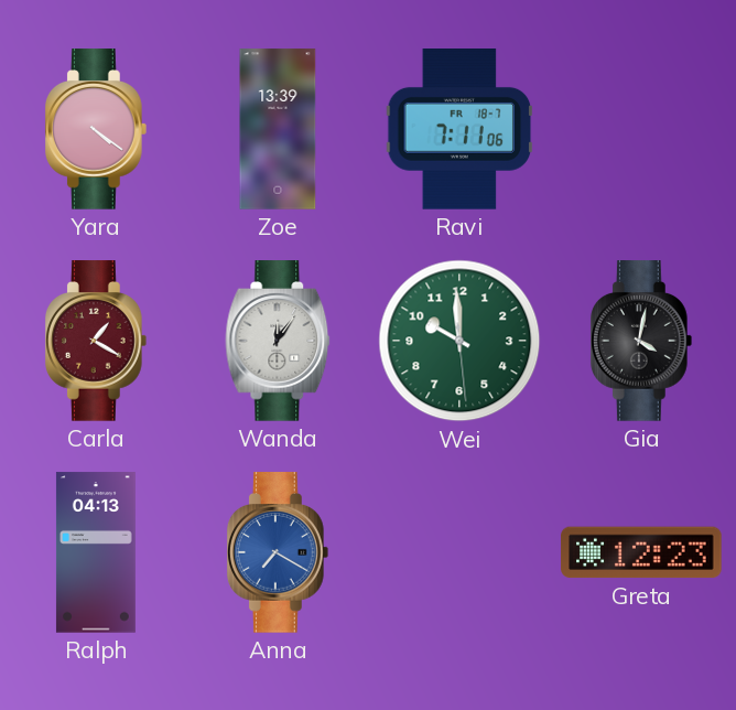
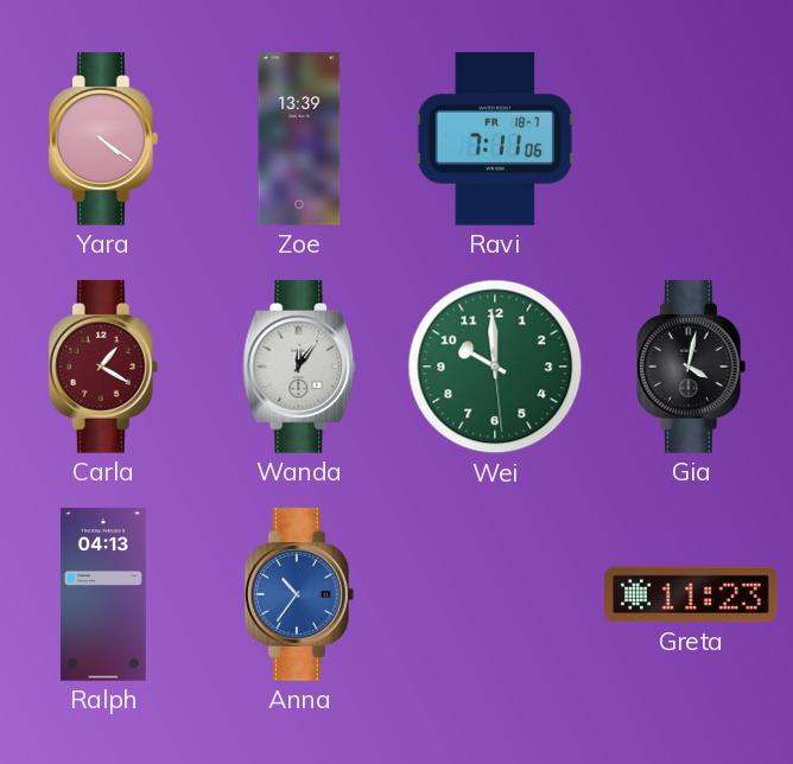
Anna: 7:20 -> 10:36
Greta: 12:23 -> 11:23
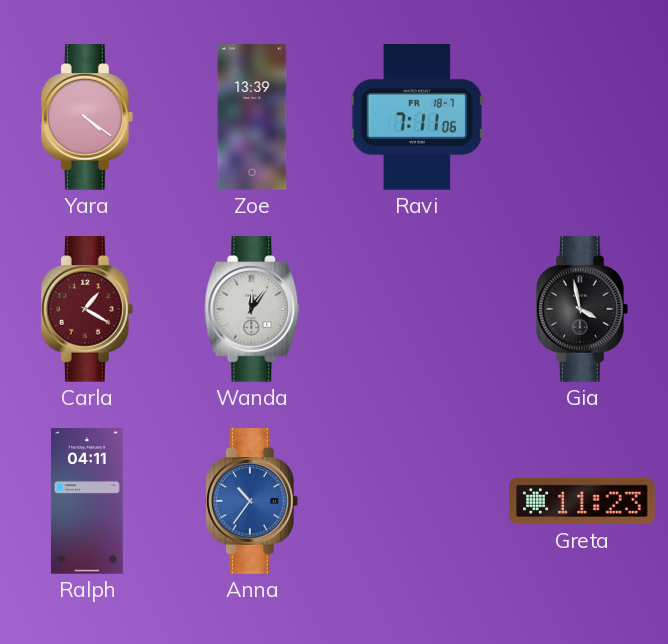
Wei: 9:59 -> none
Gia: 4:02 -> 3:58
Ralph: 04:13 -> 04:11
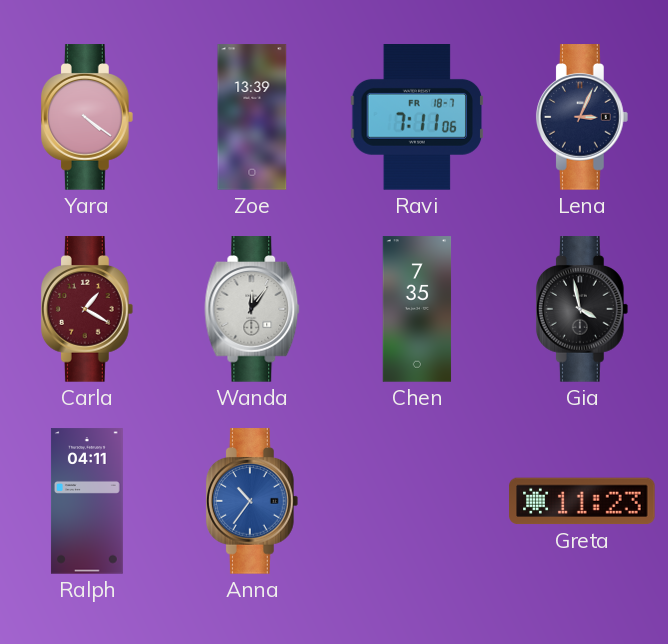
Lena: none -> 3:04
Chen: none -> 7:35
